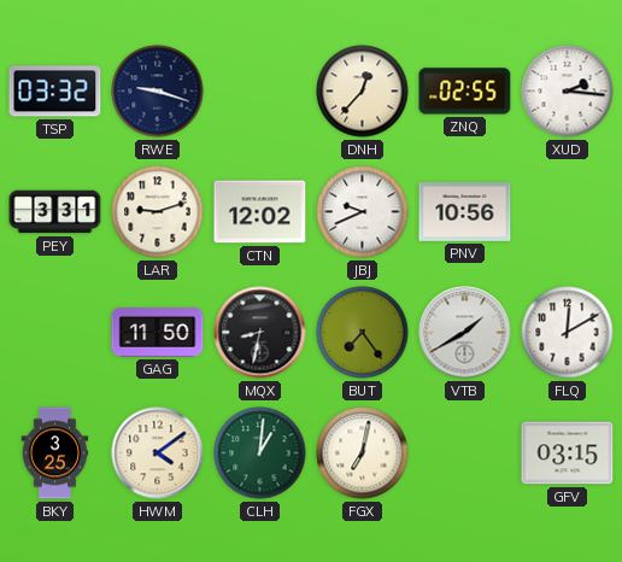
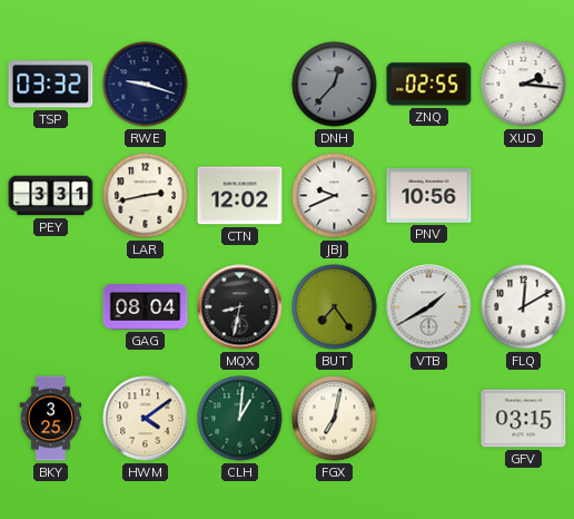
DNH dial: cream -> grey
LAR: 9:12 -> 2:43
GAG: 11:50 -> 08:04
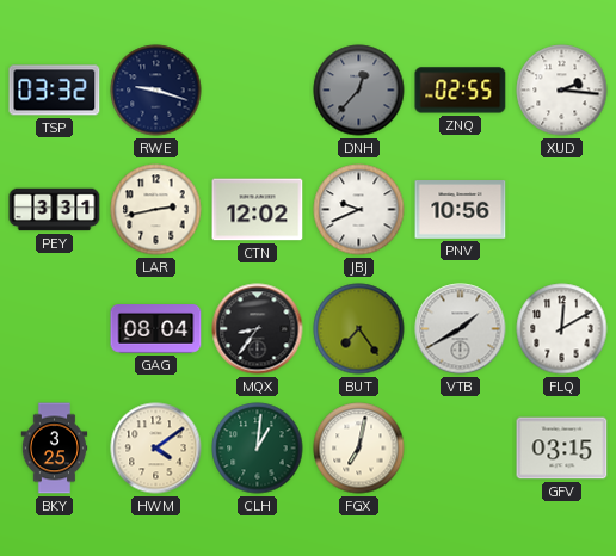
MQX: 8:32 -> 8:36
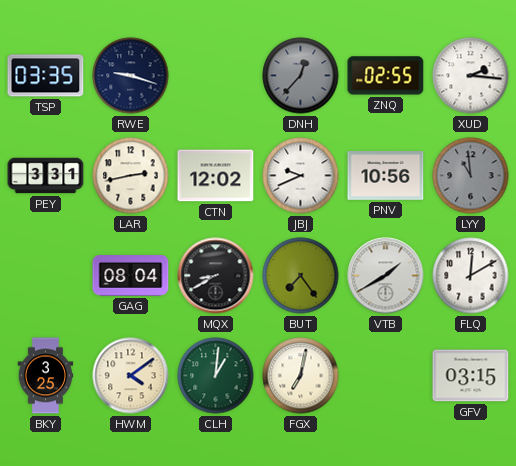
TSP: 03:32 -> 03:35
LYY: none -> 10:59
MQX: 8:36 -> 8:40
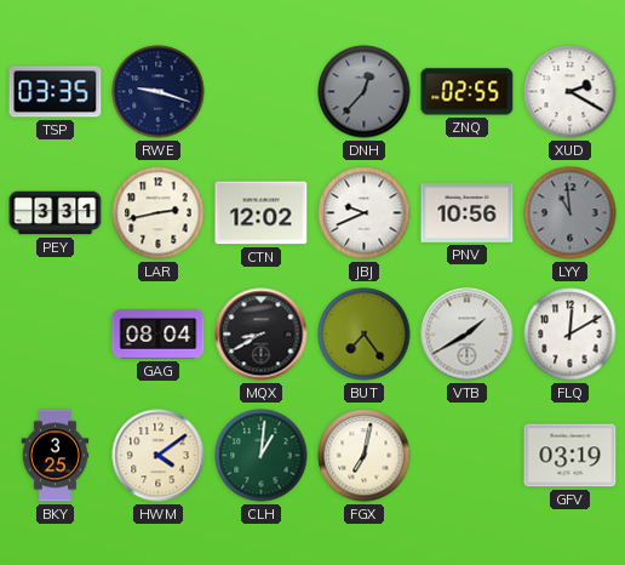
XUD: 2:16 -> 2:20
GFV: 03:15 -> 03:19
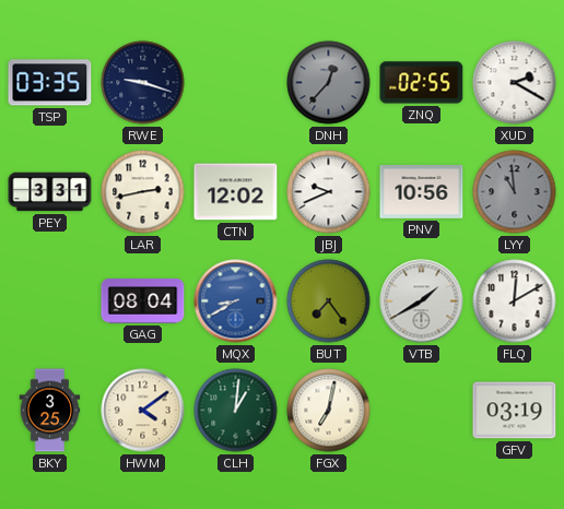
MQX dial: black -> blue
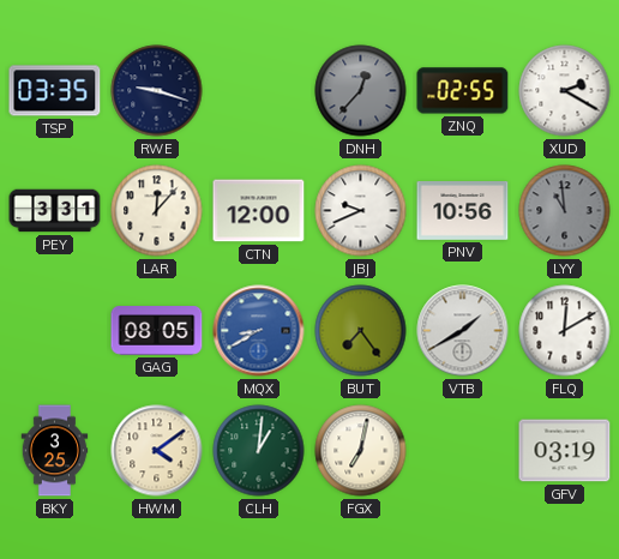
LAR: 2:43 -> 12:07
CTN: 12:02 -> 12:00
GAG: 08:04 -> 08:05
